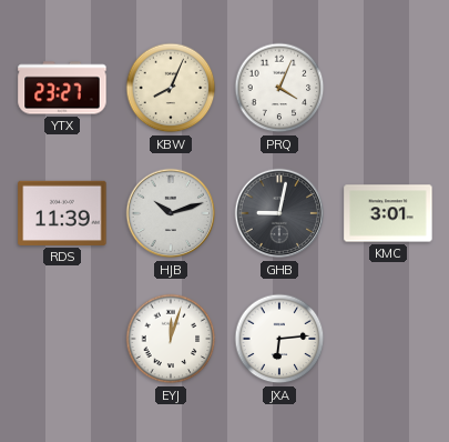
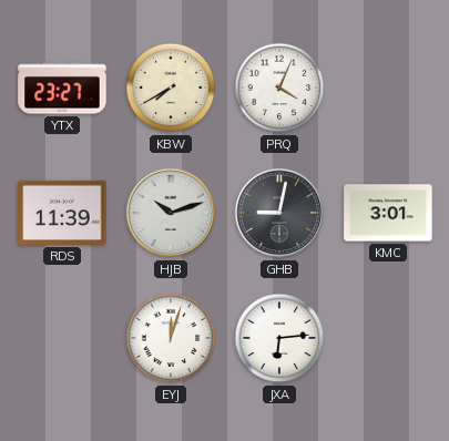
KBW: 8:04 -> 7:40
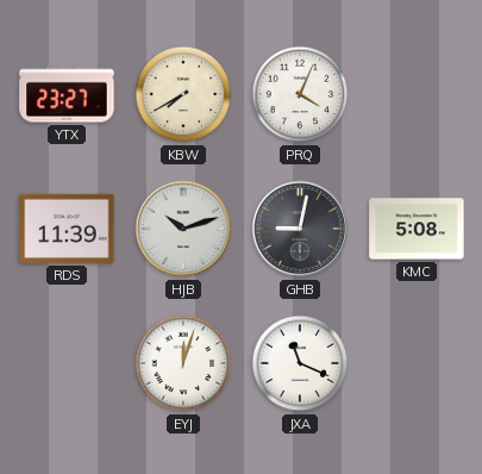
KMC: 3:01 -> 5:08
JXA: 6:14 -> 11:19
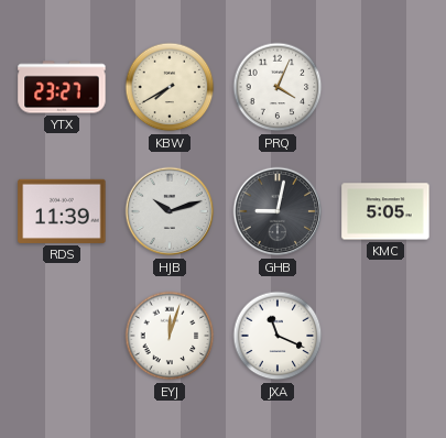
KMC: 5:08 -> 5:05
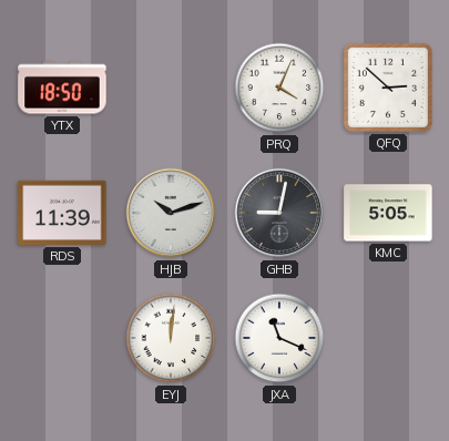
YTX: 23:27 -> 18:50
KBW: 7:40 -> none
QFQ: none -> 2:52
EYJ: 12:03 -> 12:01
